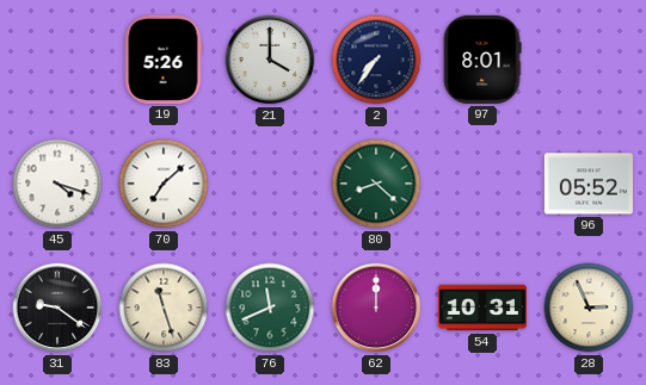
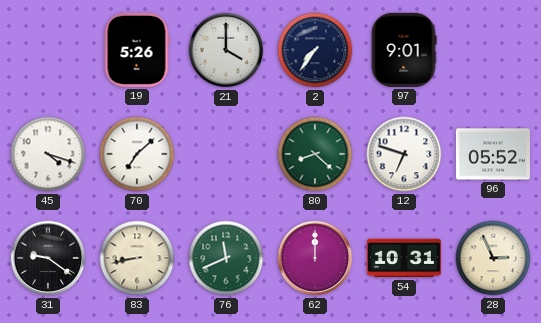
97: 8:01 -> 9:01
12: none -> 6:48
83: 11:27 -> 8:43
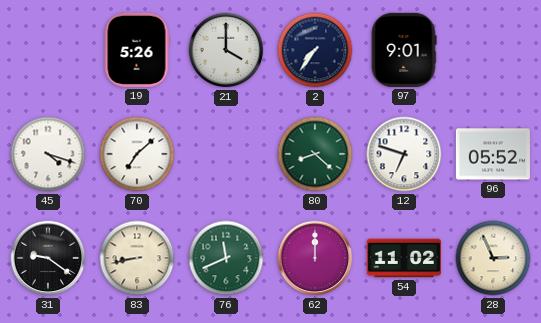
54: 10:31 -> 11:02
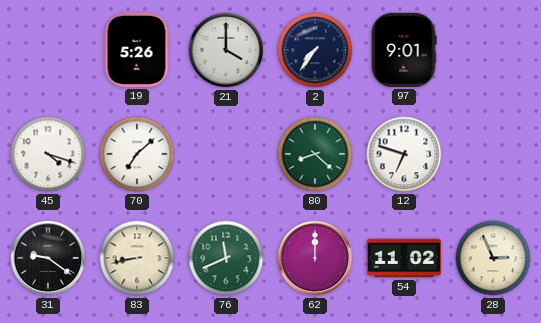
96: 05:52 -> none
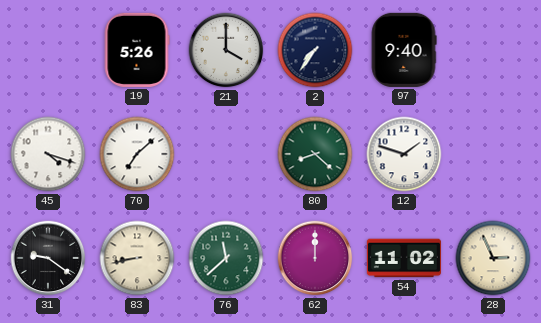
97: 9:01 -> 9:40
12: 6:48 -> 1:48
76: 11:41 -> 11:38
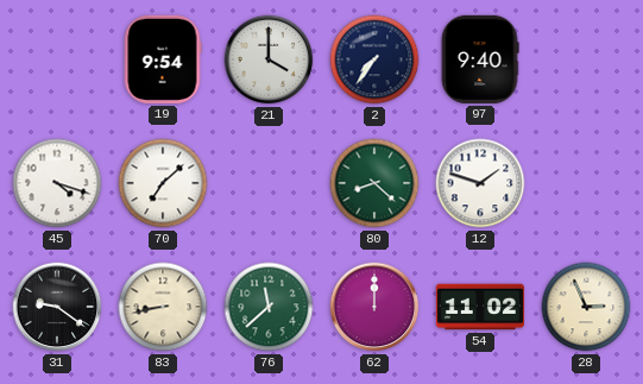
19: 5:26 -> 9:54
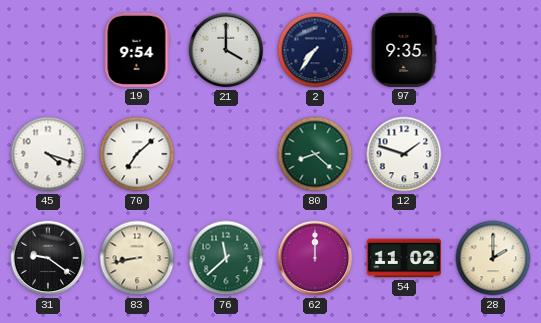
97: 9:40 -> 9:35
28: 2:56 -> 2:00
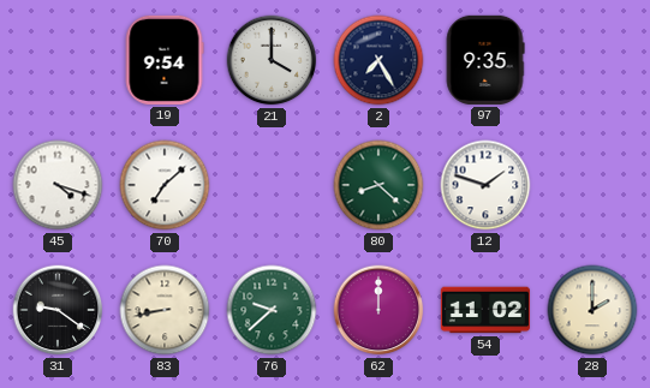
2: 7:36 -> 7:25
76: 11:38 -> 9:38
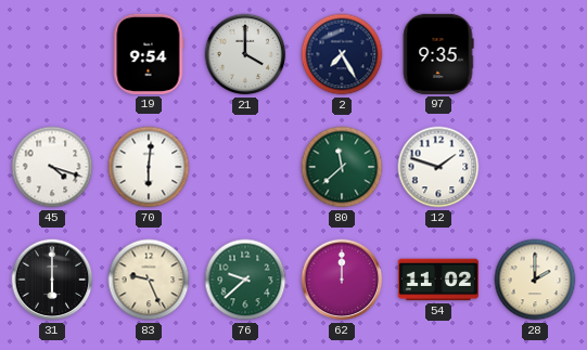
70: 7:08 -> 6:01
80: 8:22 -> 11:38
31: 9:21 -> 6:00
83: 8:43 -> 9:26
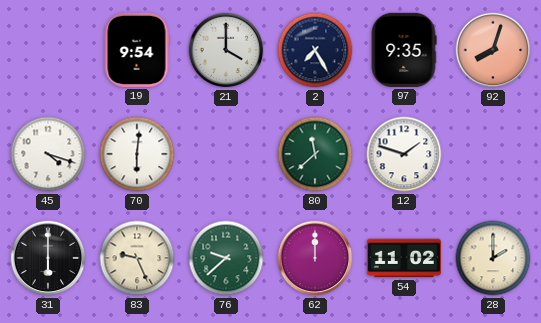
92: none -> 8:03
